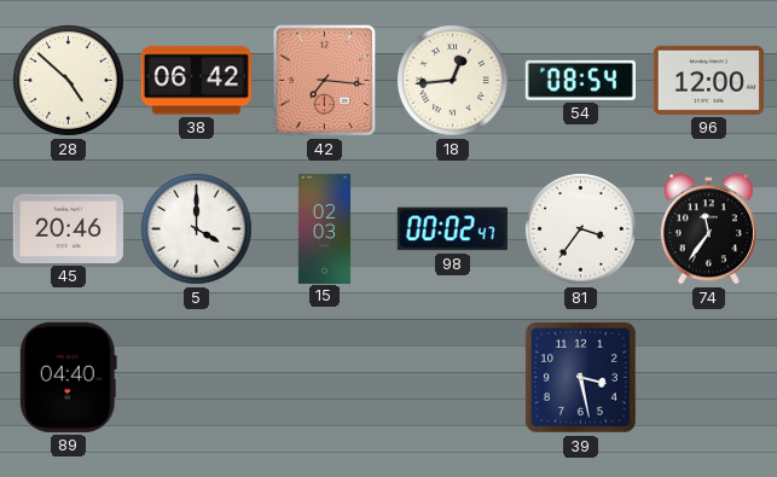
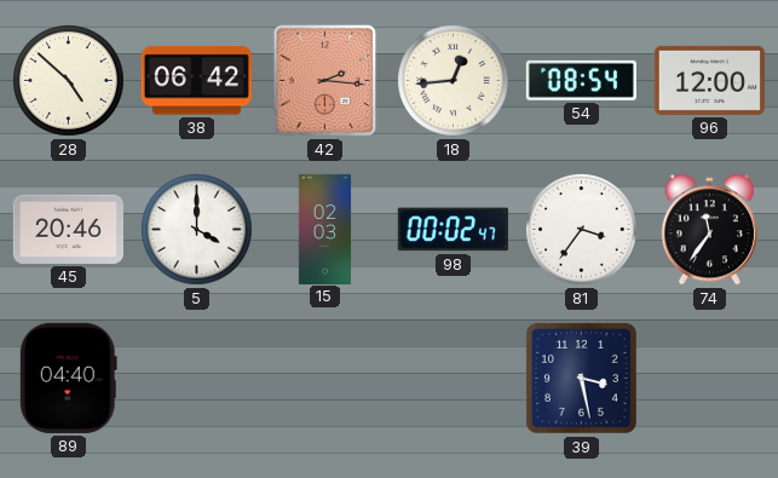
42: 7:16 -> 2:16
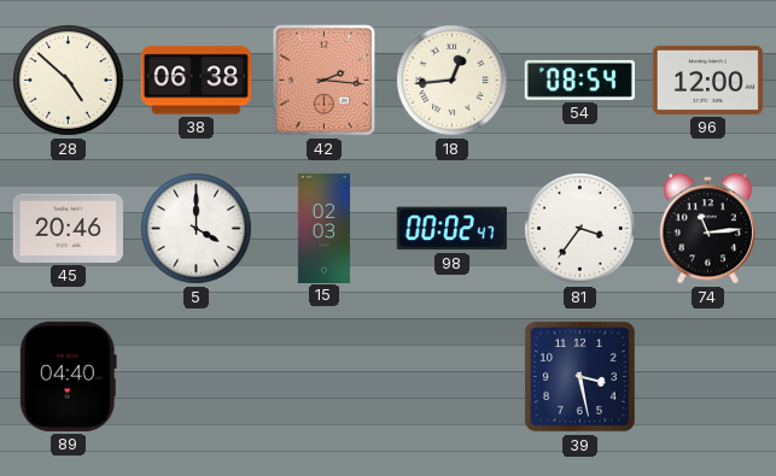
38: 06:42 -> 06:38
74: 11:36 -> 11:14
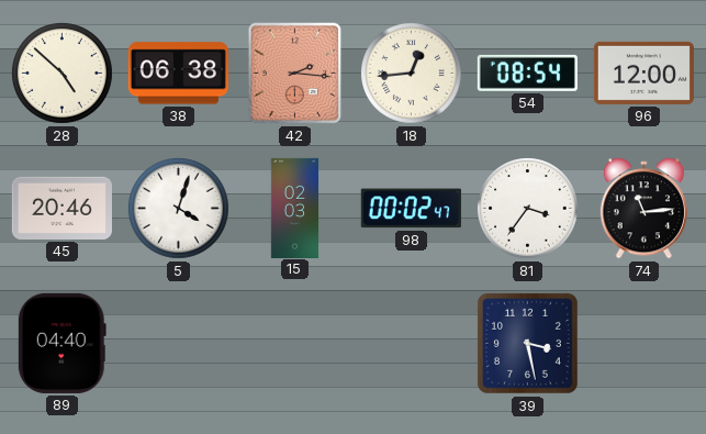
5: 4:00 -> 4:03
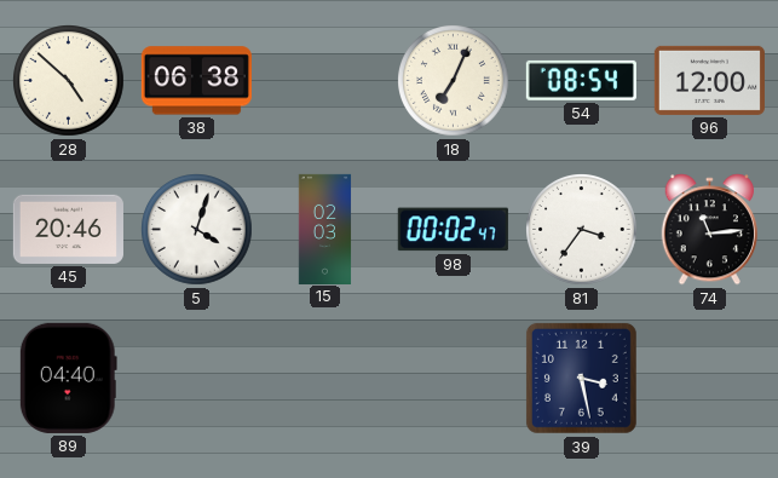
42: 2:16 -> none
18: 12:44 -> 7:04
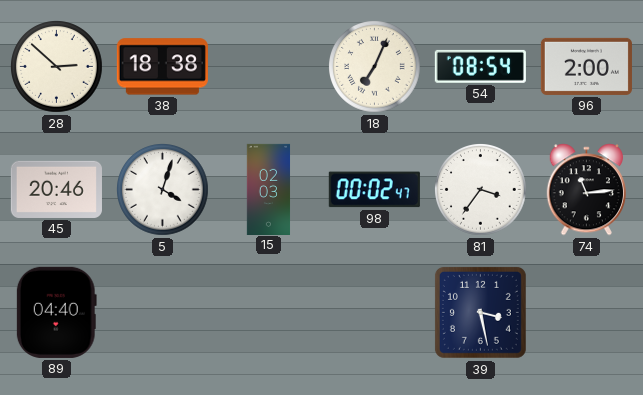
28: 4:52 -> 2:52
38: 06:38 -> 18:38
96: 12:00 -> 2:00
